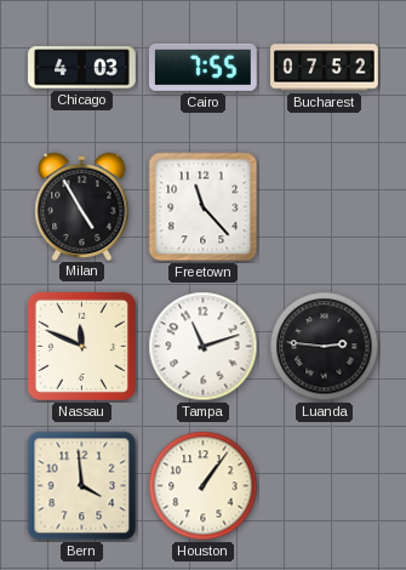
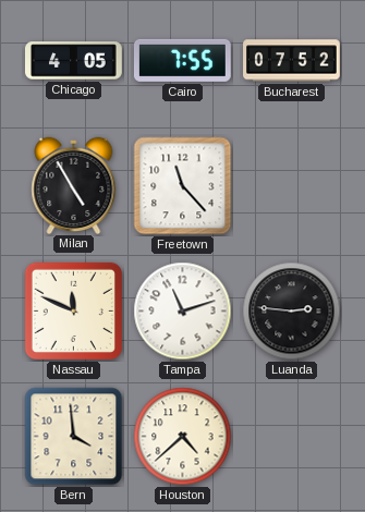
Chicago: 4:03 -> 4:05
Houston: 1:06 -> 4:38
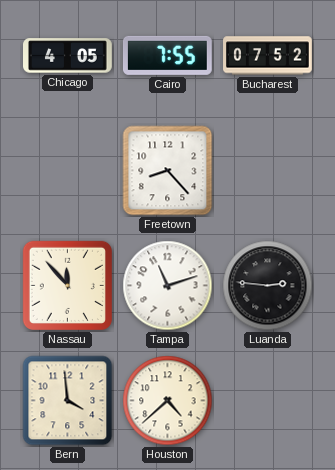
Milan: 4:55 -> none
Freetown: 11:23 -> 8:23
Nassau: 11:49 -> 11:53
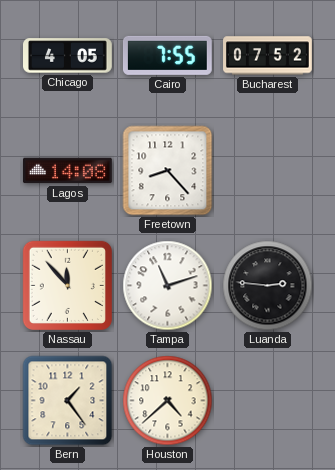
Lagos: none -> 14:08
Bern: 3:59 -> 1:24
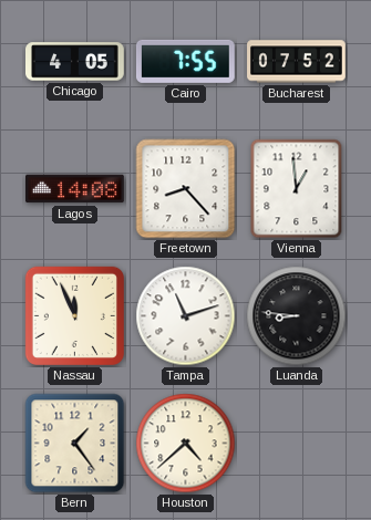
Vienna: none -> 12:59
Nassau: 11:53 -> 11:56
Luanda: 2:46 -> 8:46
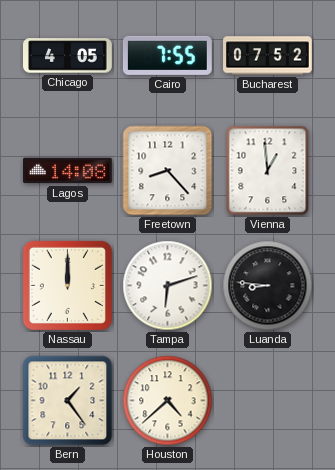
Nassau: 11:56 -> 12:00
Tampa: 11:12 -> 6:12
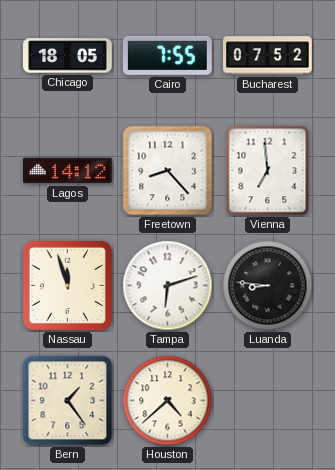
Chicago: 4:05 -> 18:05
Lagos: 14:08 -> 14:12
Vienna: 12:59 -> 6:59
Nassau: 12:00 -> 11:57
